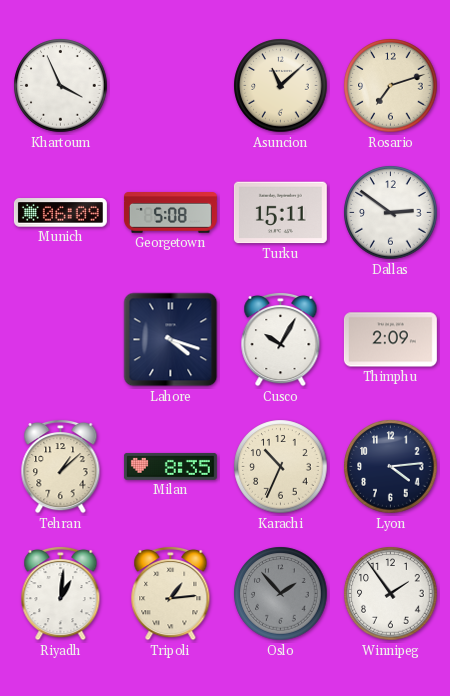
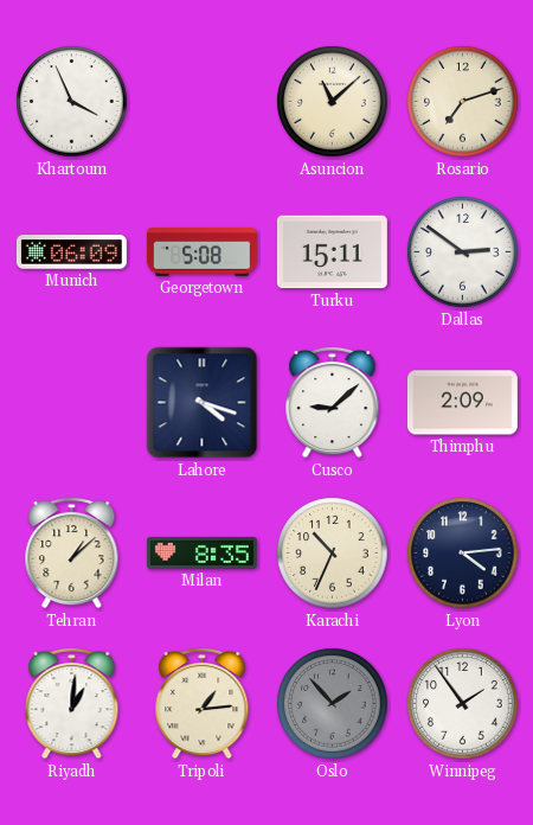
Cusco: 10:05 -> 9:08
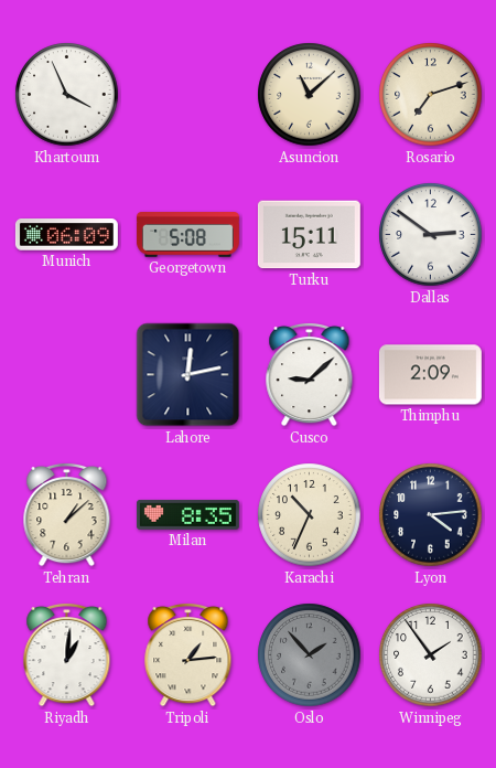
Lahore: 4:18 -> 12:13
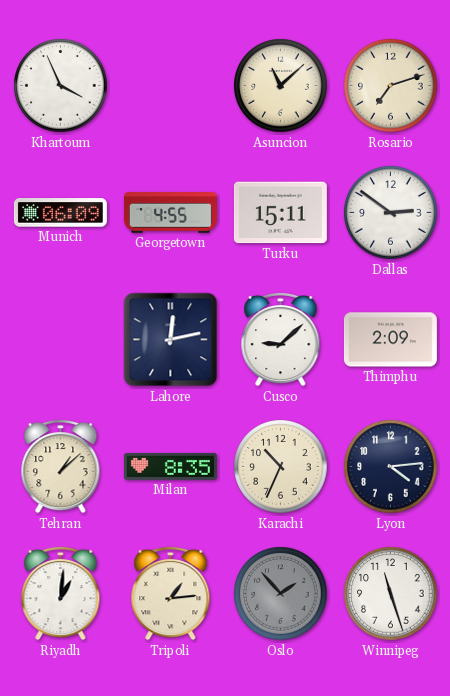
Georgetown: 5:08 -> 4:55
Winnipeg: 1:54 -> 11:27
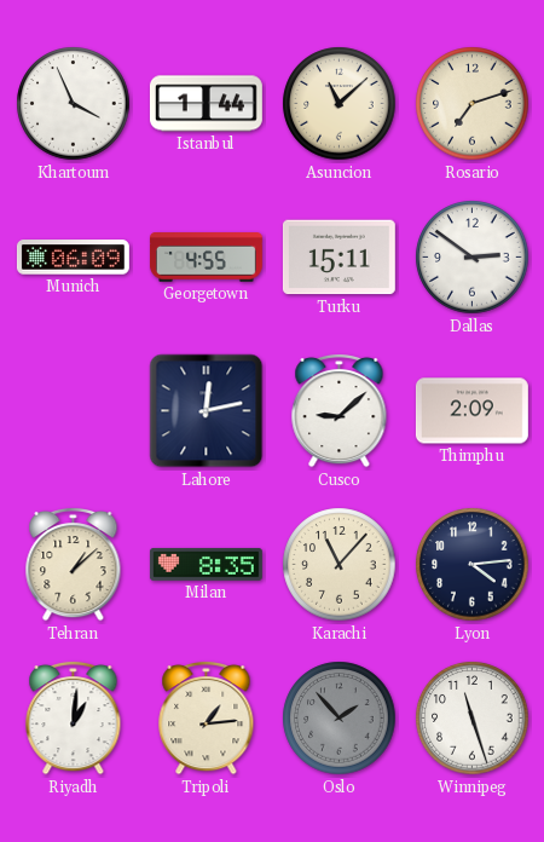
Istanbul: none -> 1:44
Karachi: 10:34 -> 11:07
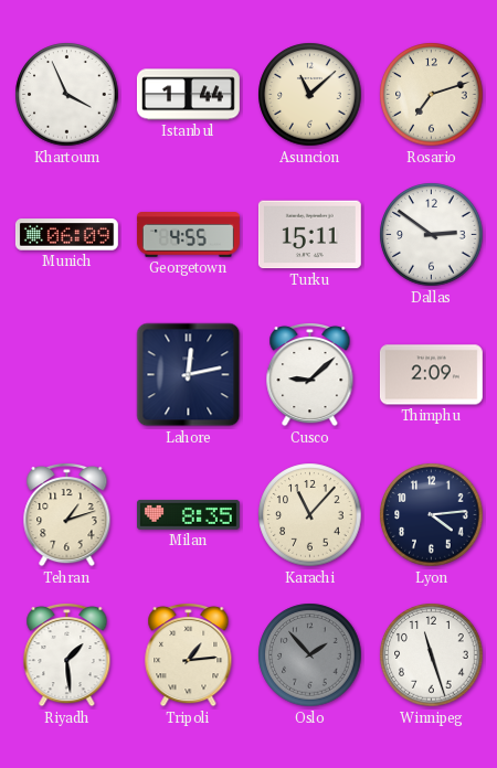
Tehran: 1:08 -> 1:12
Riyadh: 1:01 -> 1:29
